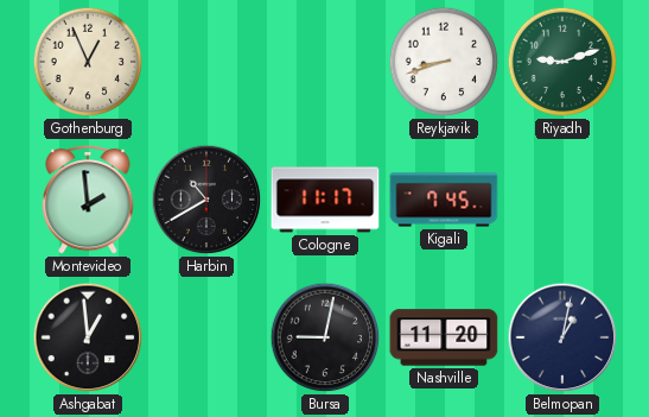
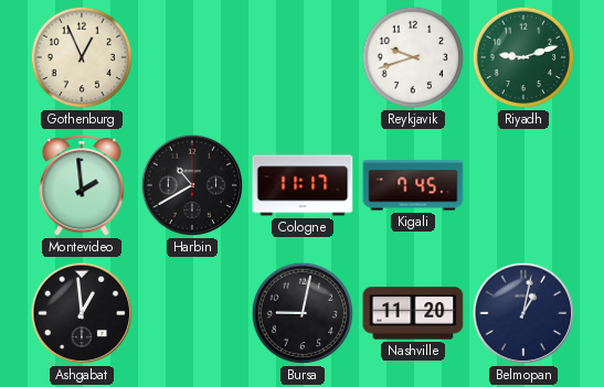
Reykjavik: 8:42 -> 9:42
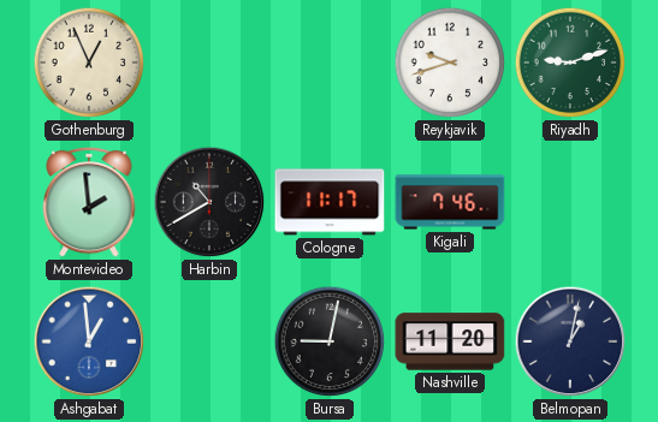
Kigali: 7:45 -> 7:46
Ashgabat dial: black -> blue
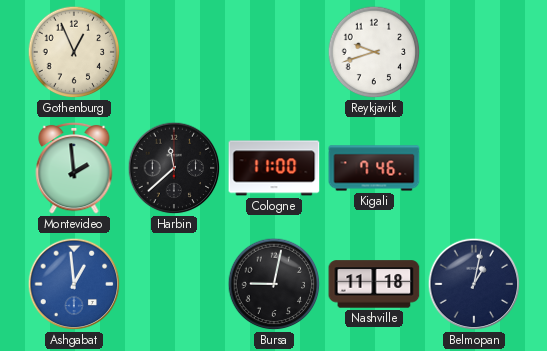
Riyadh: 9:12 -> none
Harbin: 10:40 -> 11:38
Cologne: 11:17 -> 11:00
Nashville: 11:20 -> 11:18
